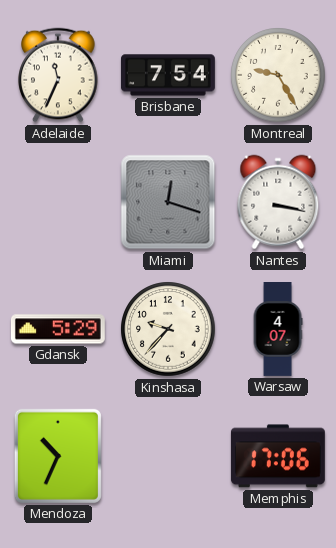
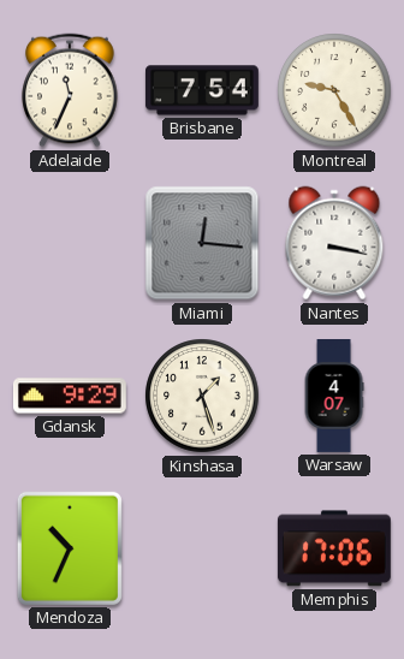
Miami: 12:18 -> 12:16
Gdansk: 5:29 -> 9:29
Kinshasa: 9:37 -> 1:27
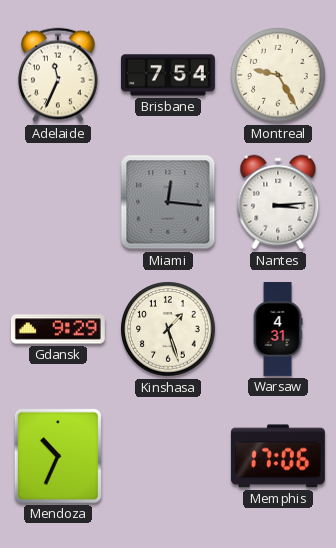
Nantes: 3:17 -> 3:14
Warsaw: 4:07 -> 4:31
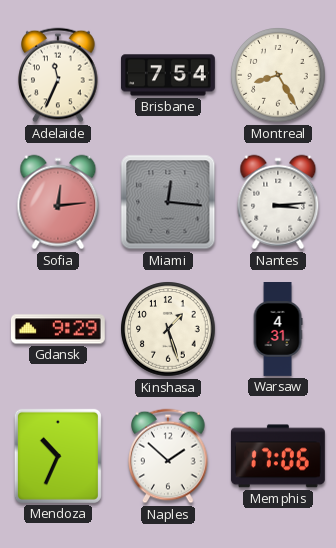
Montreal: 9:25 -> 8:25
Sofia: none -> 12:14
Naples: none -> 1:52
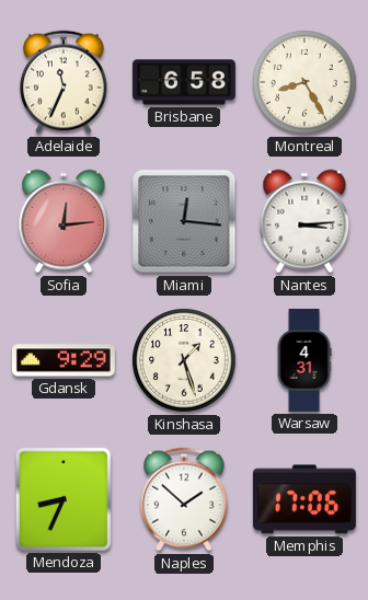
Brisbane: 7:54 -> 6:58
Mendoza: 10:34 -> 8:34
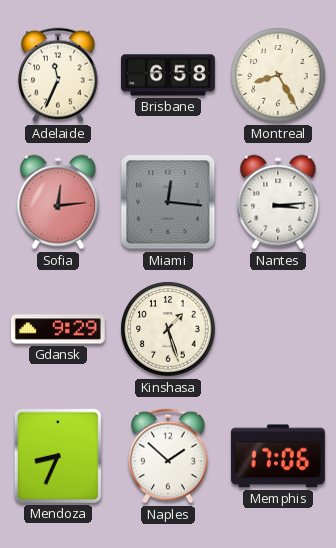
Warsaw: 4:31 -> none
